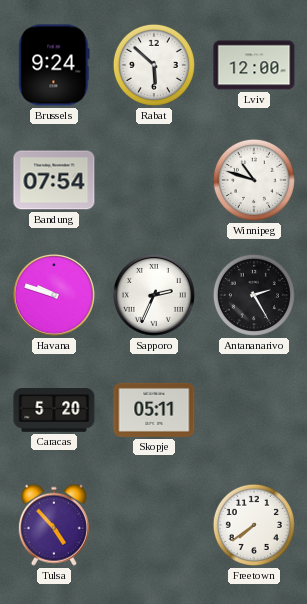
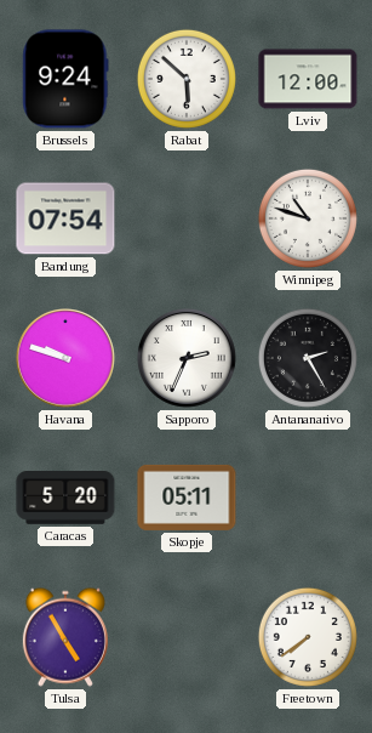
Tulsa: 4:53 -> 4:55
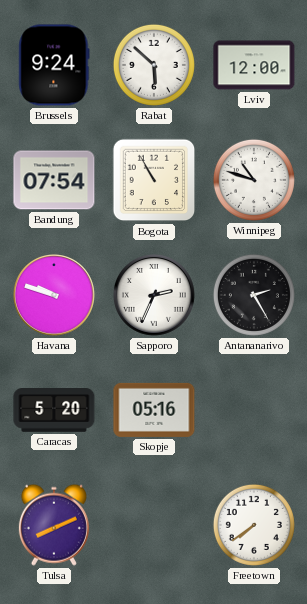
Bogota: none -> 10:55
Skopje: 05:11 -> 05:16
Tulsa: 4:55 -> 8:11
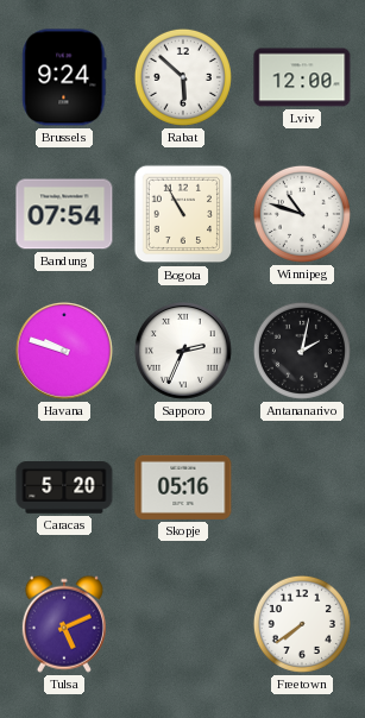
Antananarivo: 2:25 -> 2:02
Tulsa: 8:11 -> 5:11
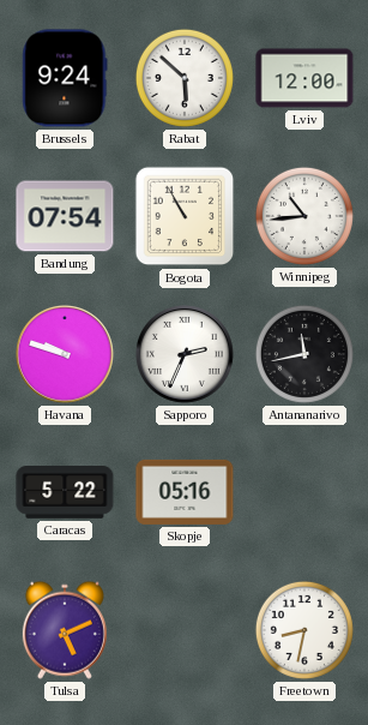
Winnipeg: 10:48 -> 10:44
Antananarivo: 2:02 -> 11:43
Caracas: 5:20 -> 5:22
Freetown: 7:39 -> 8:32
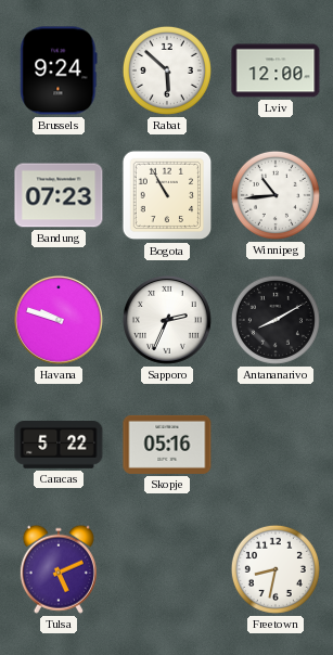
Bandung: 07:54 -> 07:23
Antananarivo: 11:43 -> 8:10
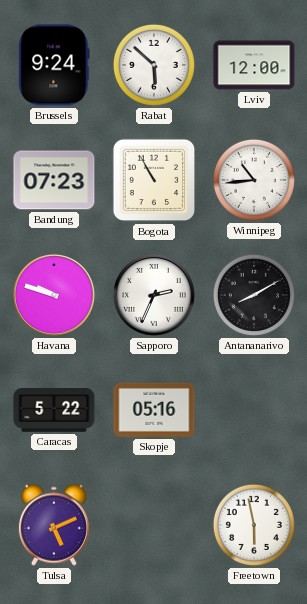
Freetown: 8:32 -> 5:58
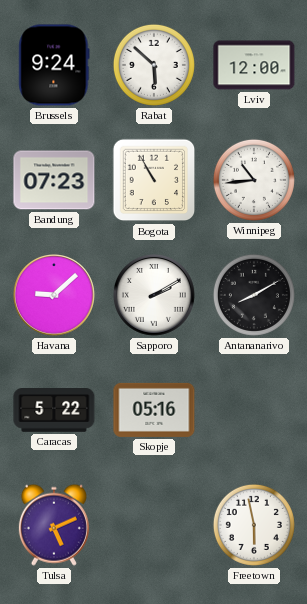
Havana: 9:48 -> 9:08
Sapporo: 2:34 -> 2:10
